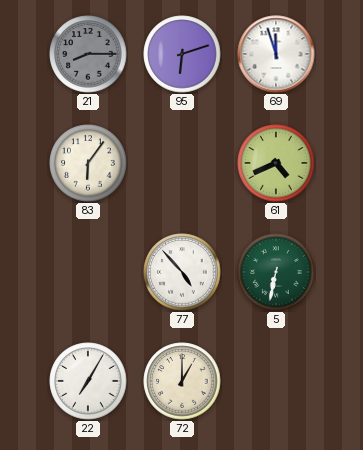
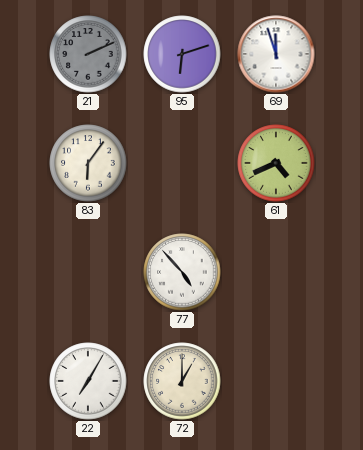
21: 8:15 -> 2:11
5: 6:32 -> none
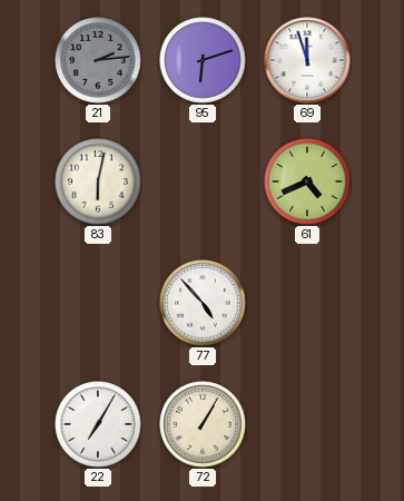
21: 2:11 -> 2:14
83: 6:06 -> 6:02
72: 1:00 -> 1:05
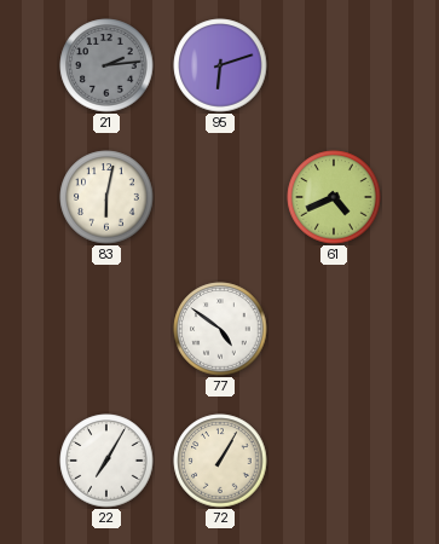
69: 11:57 -> none
77: 4:53 -> 4:51
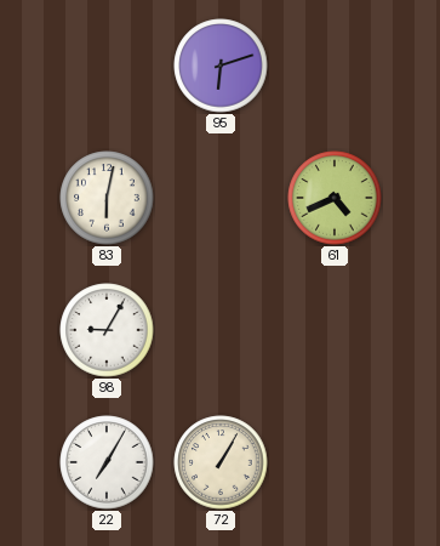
21: 2:14 -> none
98: none -> 9:05
77: 4:51 -> none
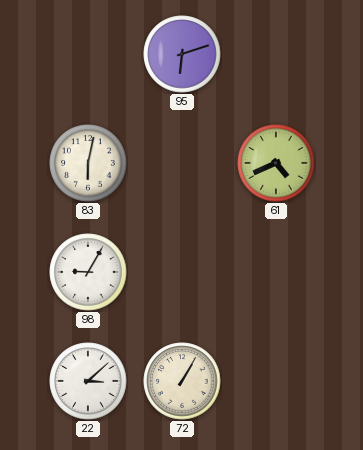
22: 7:05 -> 3:08
